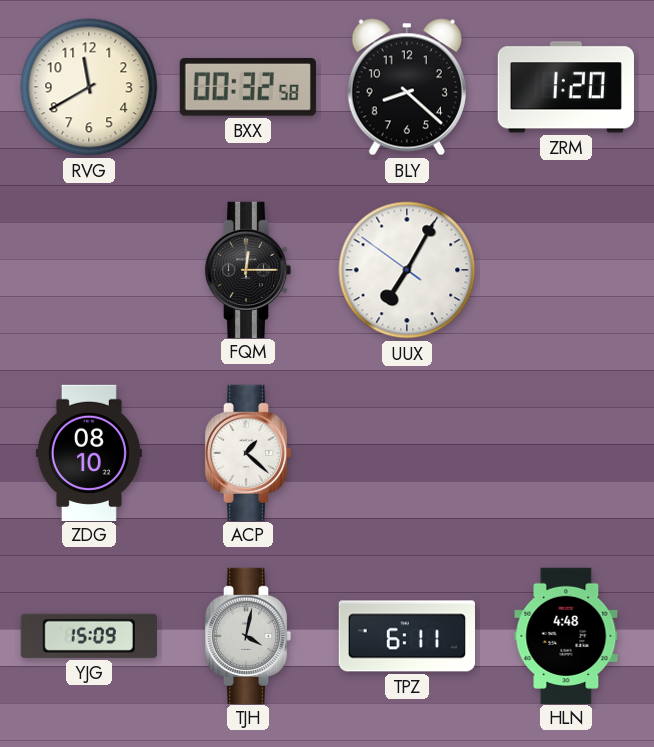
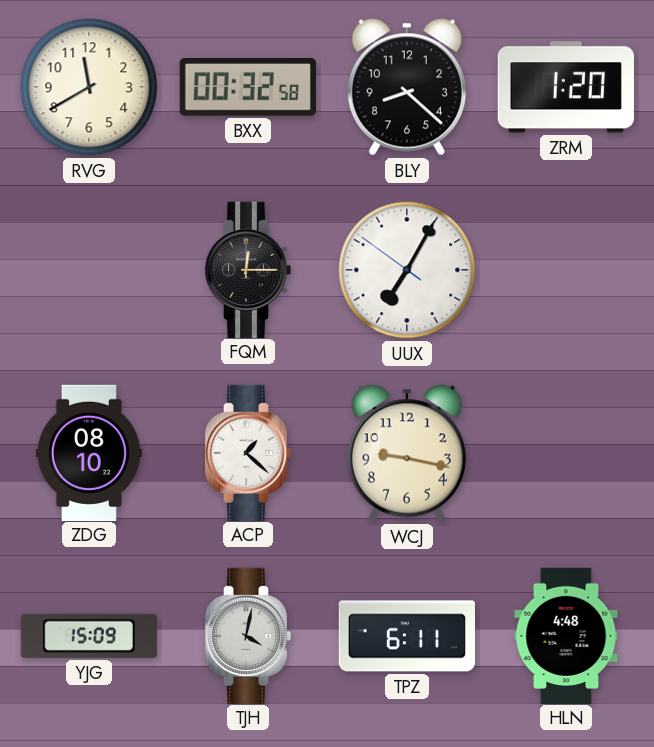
WCJ: none -> 9:17
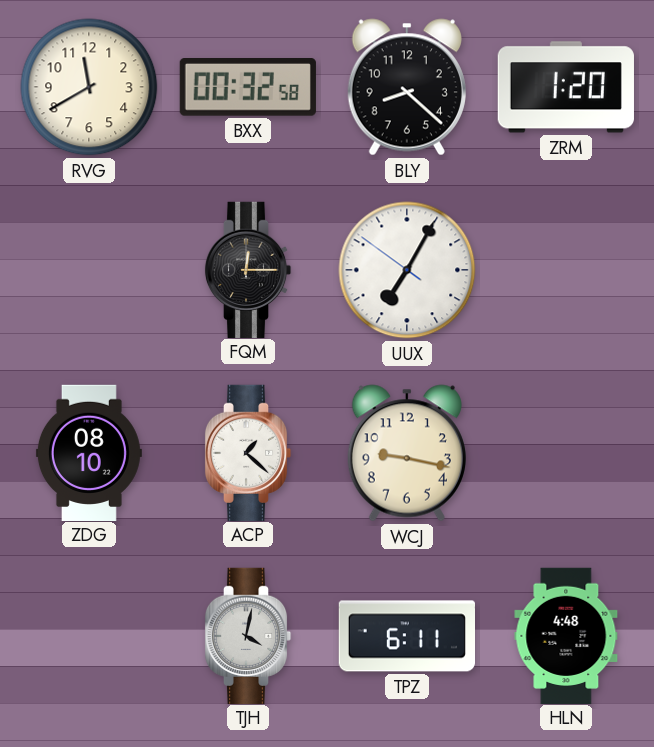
YJG: 15:09 -> none
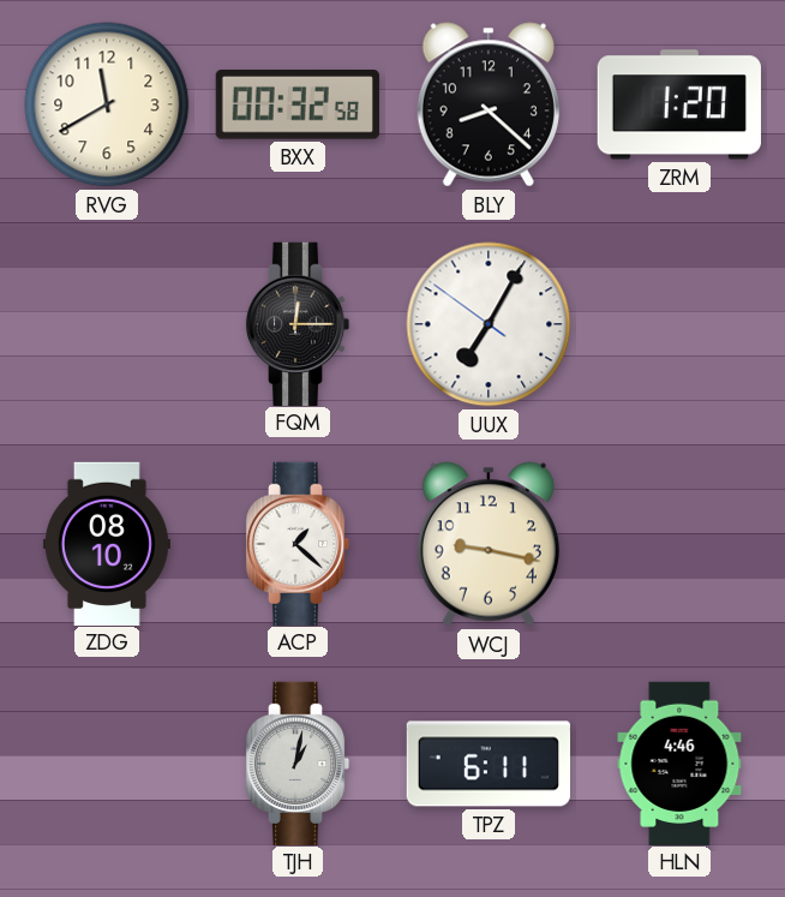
TJH: 4:02 -> 1:02
HLN: 4:48 -> 4:46
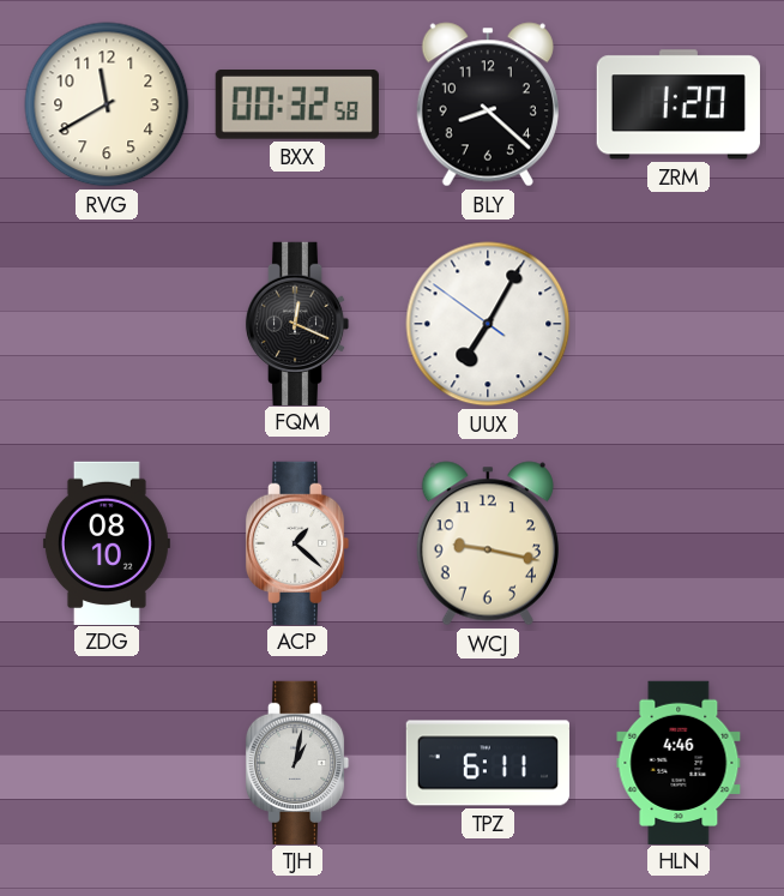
FQM: 12:15 -> 12:19
